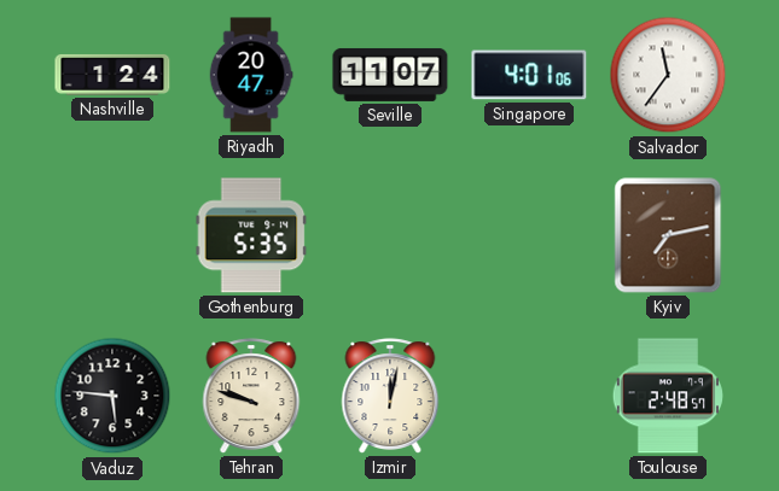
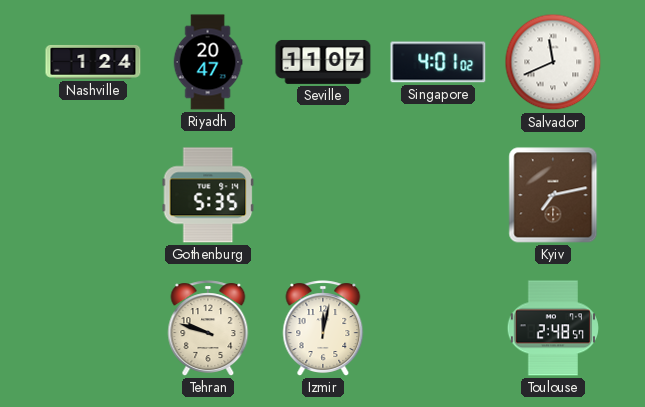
Singapore: 4:01:06 -> 4:01:02
Salvador: 11:36 -> 11:41
Vaduz: 5:46 -> none
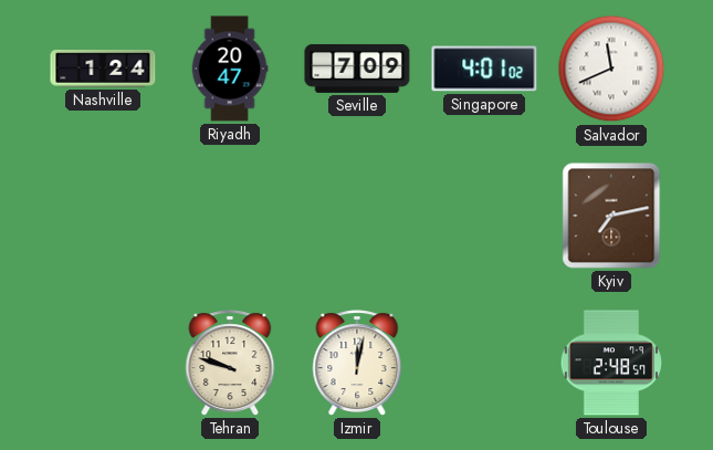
Seville: 11:07 -> 7:09
Gothenburg: 5:35 -> none
